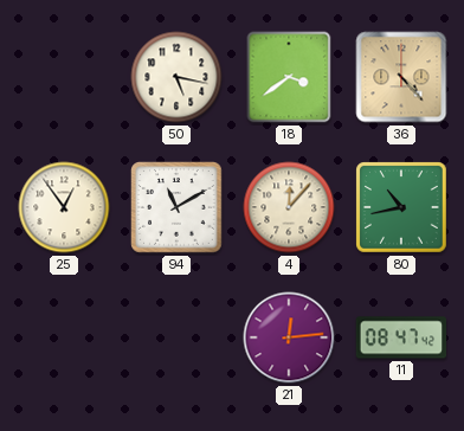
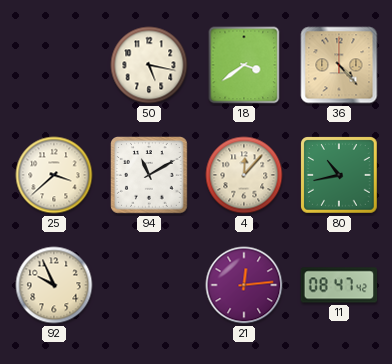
25: 12:54 -> 3:38
92: none -> 9:56
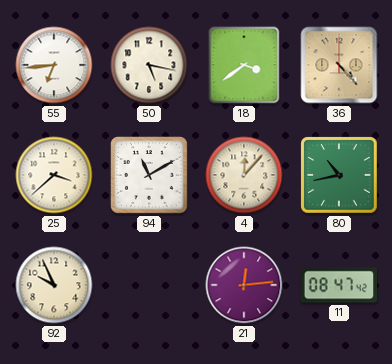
55: none -> 6:44
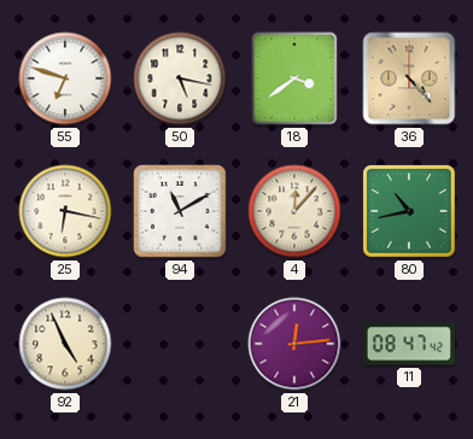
55: 6:44 -> 6:48
25: 3:38 -> 6:17
92: 9:56 -> 4:56
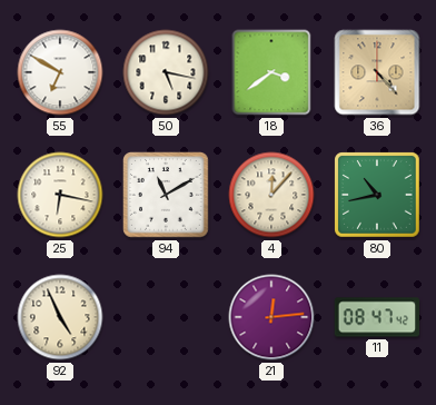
55: 6:48 -> 6:50
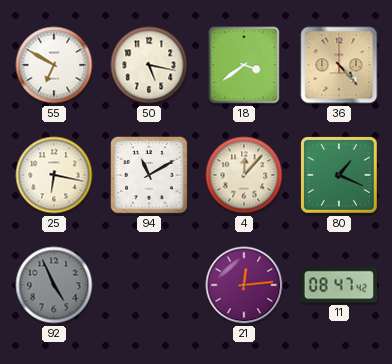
80: 10:43 -> 1:19
92 dial: cream -> grey
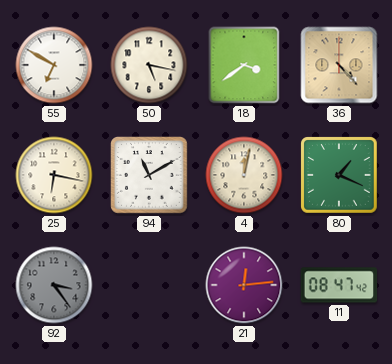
4: 12:07 -> 12:02
92: 4:56 -> 3:24
